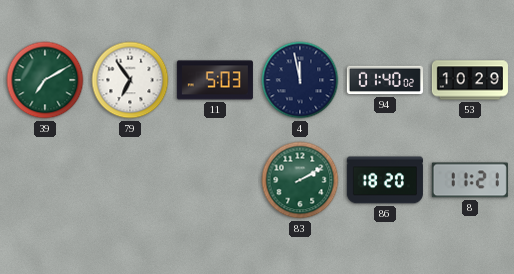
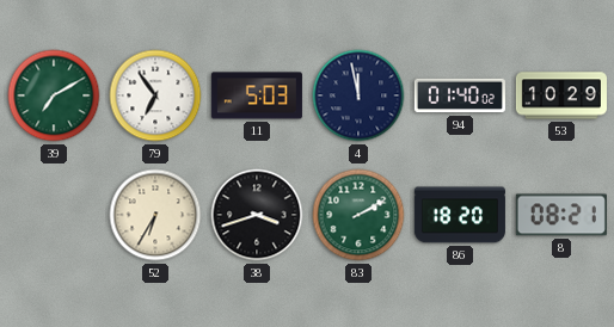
52: none -> 6:35
38: none -> 3:42
8: 11:21 -> 08:21
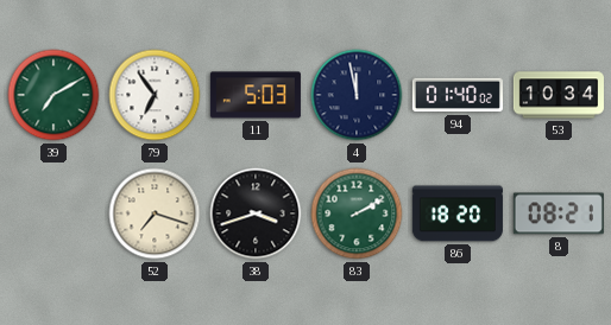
53: 10:29 -> 10:34
52: 6:35 -> 7:18
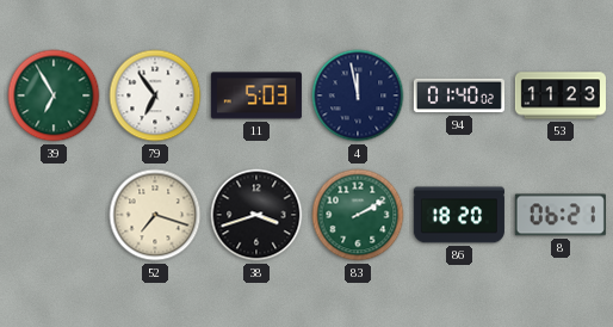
39: 7:10 -> 6:55
53: 10:34 -> 11:23
8: 08:21 -> 06:21
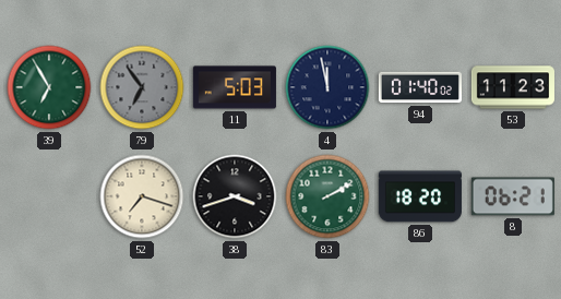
79 dial: white -> grey
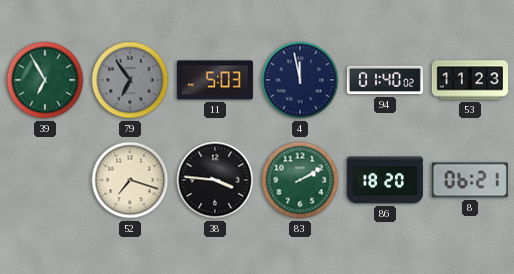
38: 3:42 -> 3:46
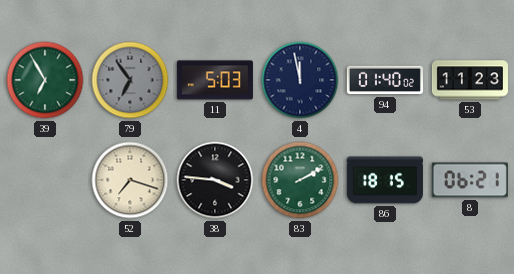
86: 18:20 -> 18:15
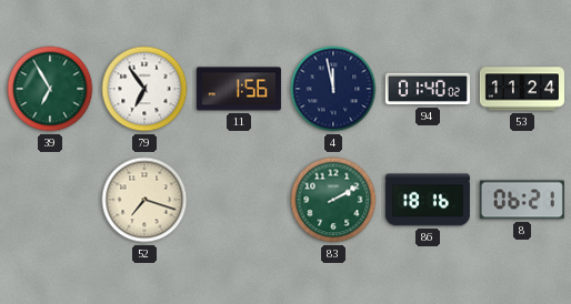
79 dial: grey -> white
11: 5:03 -> 1:56
53: 11:23 -> 11:24
38: 3:46 -> none
86: 18:15 -> 18:16
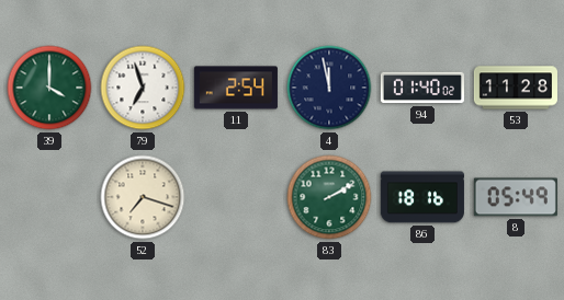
39: 6:55 -> 4:00
79: 6:54 -> 6:57
11: 1:56 -> 2:54
53: 11:24 -> 11:28
8: 06:21 -> 05:49
